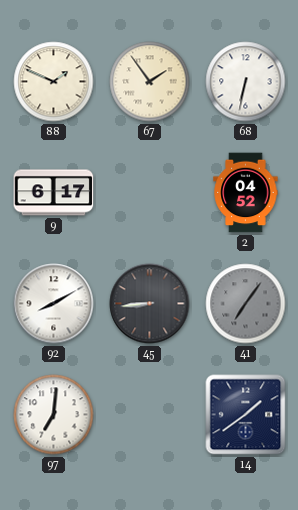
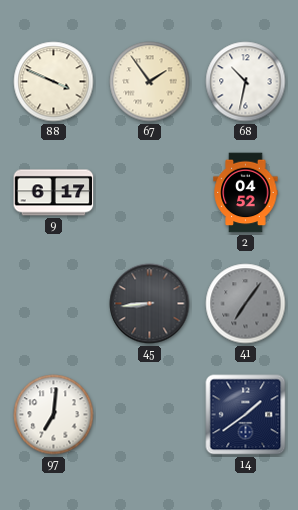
88: 1:49 -> 3:49
68: 6:32 -> 10:32
92: 8:10 -> none
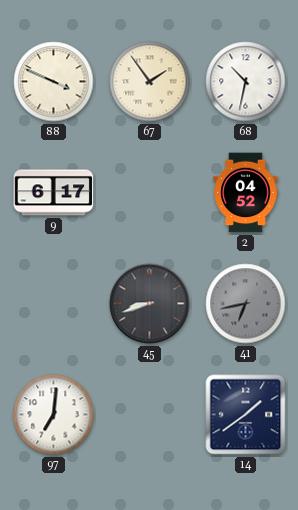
45: 8:44 -> 8:42
41: 7:06 -> 6:43
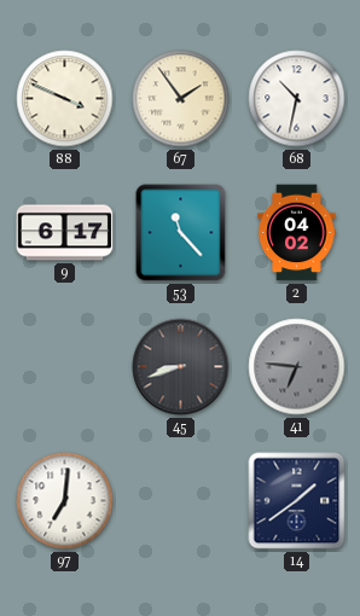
53: none -> 11:23
2: 04:52 -> 04:02
41: 6:43 -> 6:46
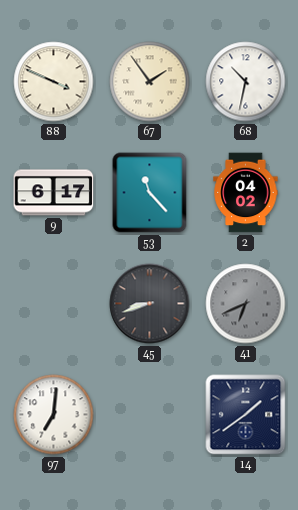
41: 6:46 -> 6:41
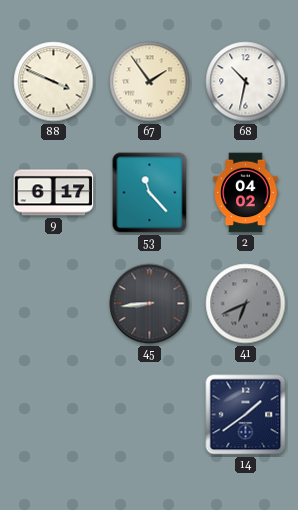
45: 8:42 -> 8:44
97: 7:01 -> none
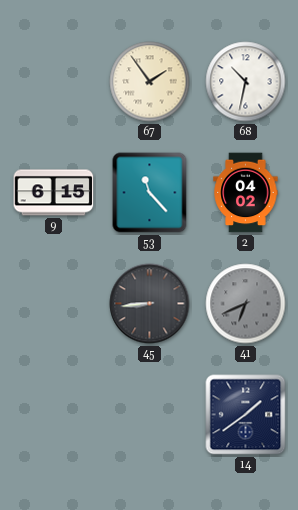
88: 3:49 -> none
9: 6:17 -> 6:15
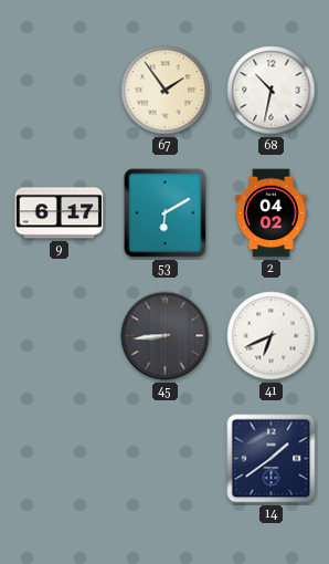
9: 6:15 -> 6:17
53: 11:23 -> 6:10
41 dial: grey -> white
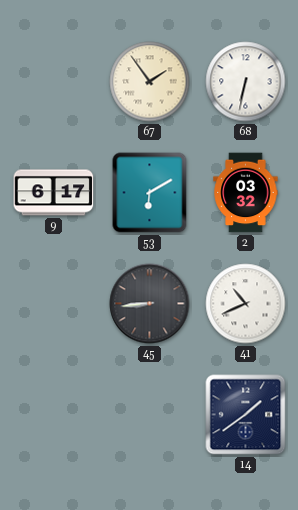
68: 10:32 -> 6:32
2: 04:02 -> 03:32
41: 6:41 -> 10:41
